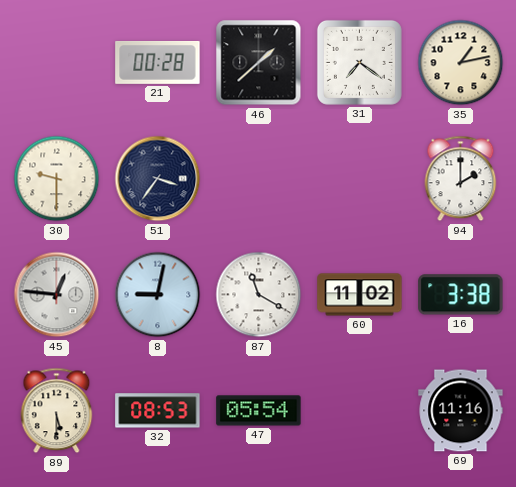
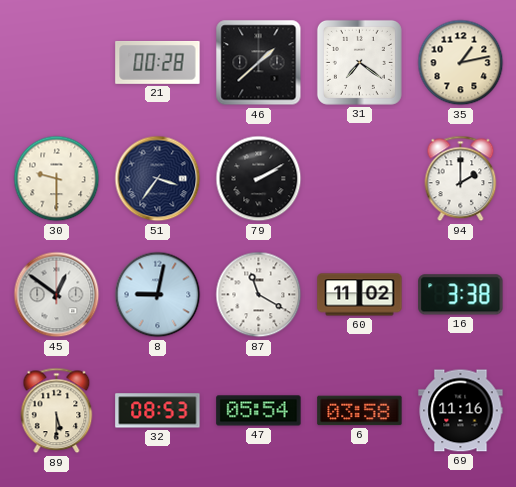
79: none -> 2:10
45: 12:46 -> 12:51
6: none -> 03:58
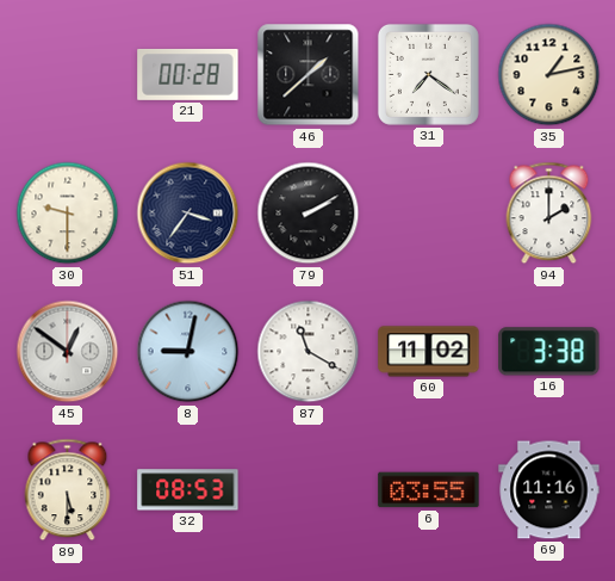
47: 05:54 -> none
6: 03:58 -> 03:55
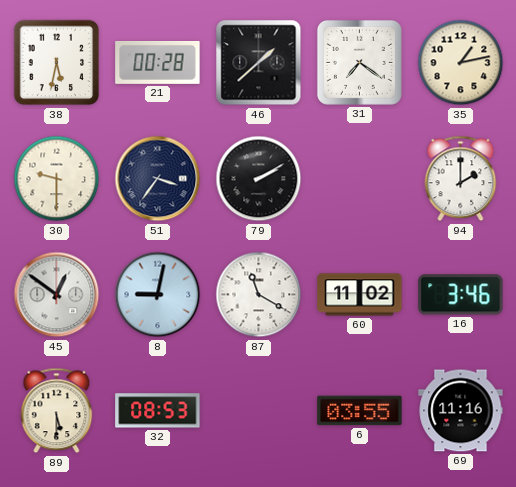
38: none -> 5:32
16: 3:38 -> 3:46
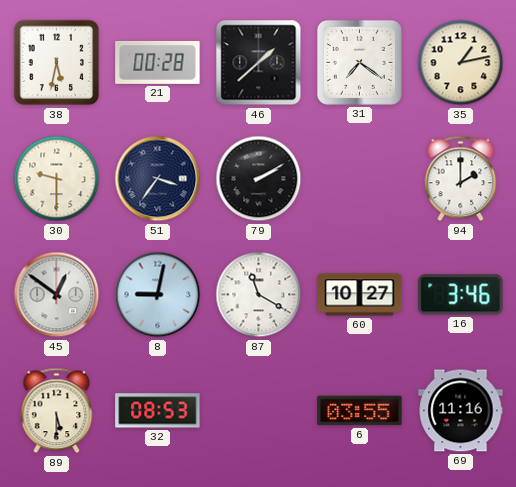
60: 11:02 -> 10:27
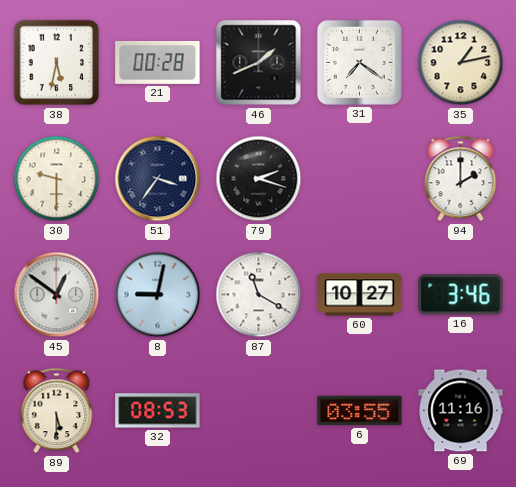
46: 1:38 -> 1:41
79: 2:10 -> 2:18
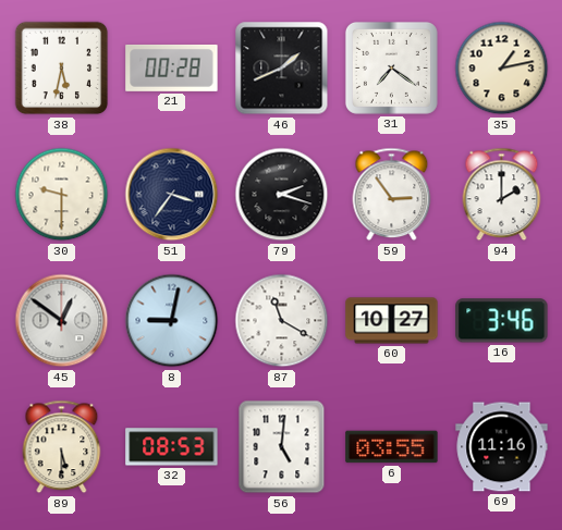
59: none -> 2:54
56: none -> 5:01
